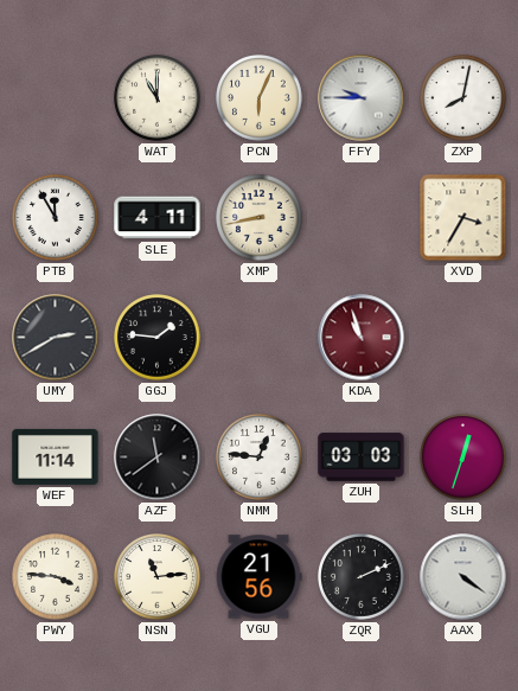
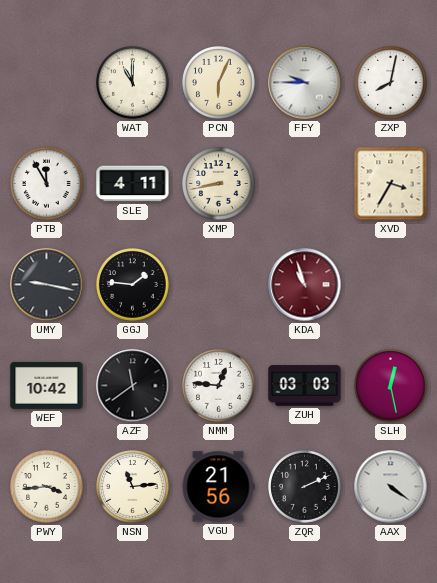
UMY: 2:40 -> 9:17
WEF: 11:14 -> 10:42
SLH: 12:33 -> 12:28
PWY: 3:46 -> 3:44
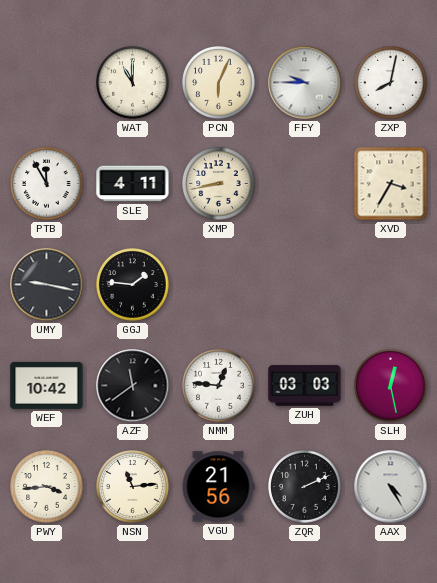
KDA: 10:57 -> none
AAX: 4:21 -> 4:25
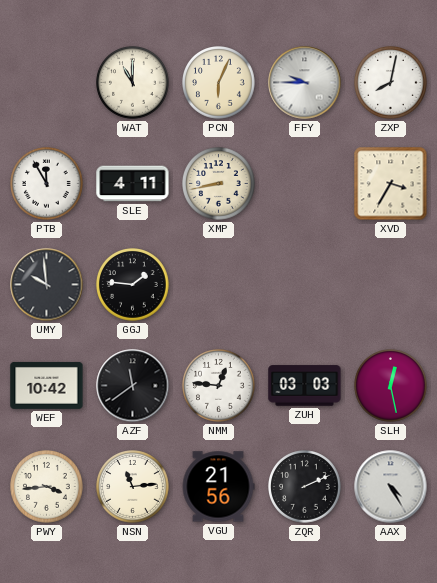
UMY: 9:17 -> 9:59
